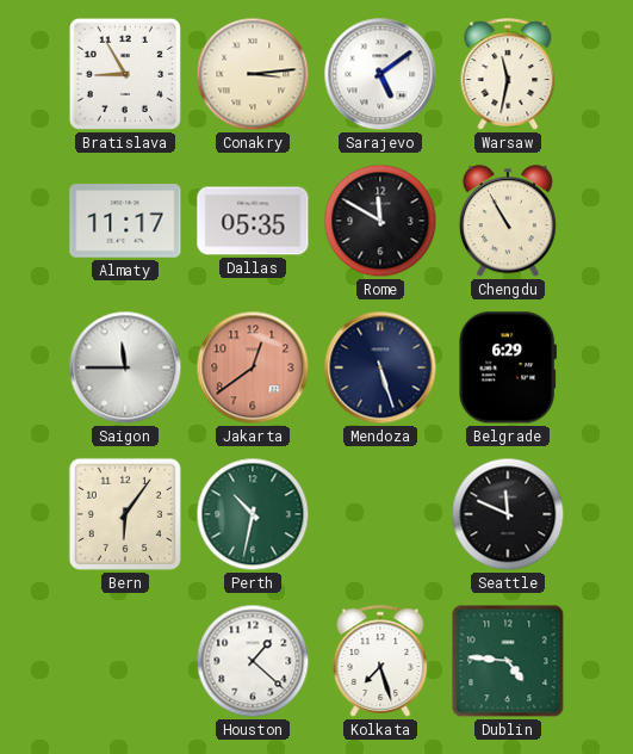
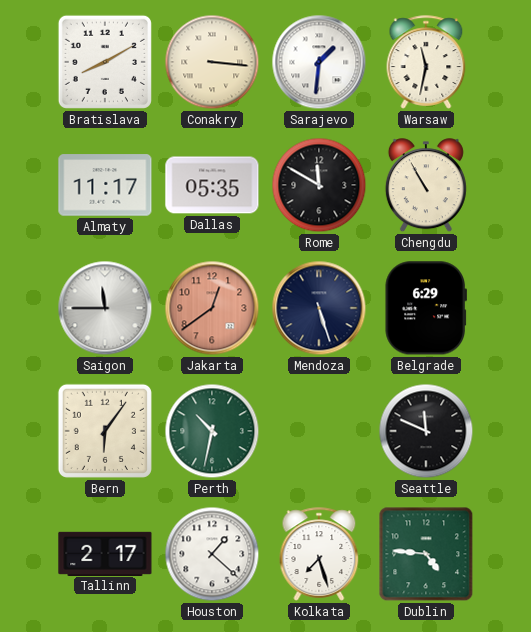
Bratislava: 8:55 -> 8:10
Conakry: 3:14 -> 3:16
Sarajevo: 5:09 -> 1:31
Tallinn: none -> 2:17
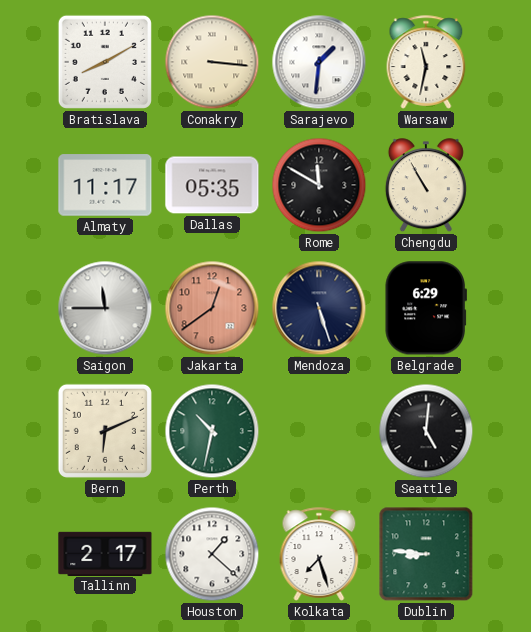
Bern: 6:06 -> 6:11
Seattle: 11:49 -> 5:01
Dublin: 4:46 -> 8:46
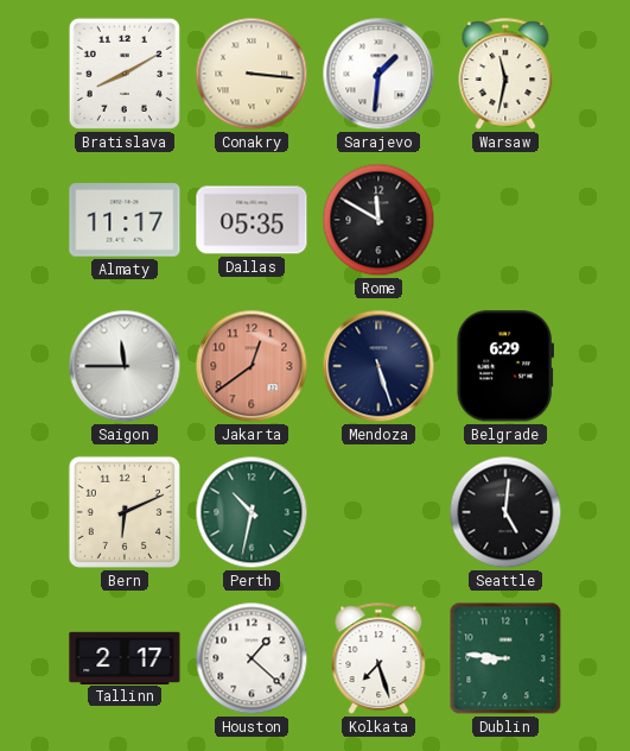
Chengdu: 10:55 -> none
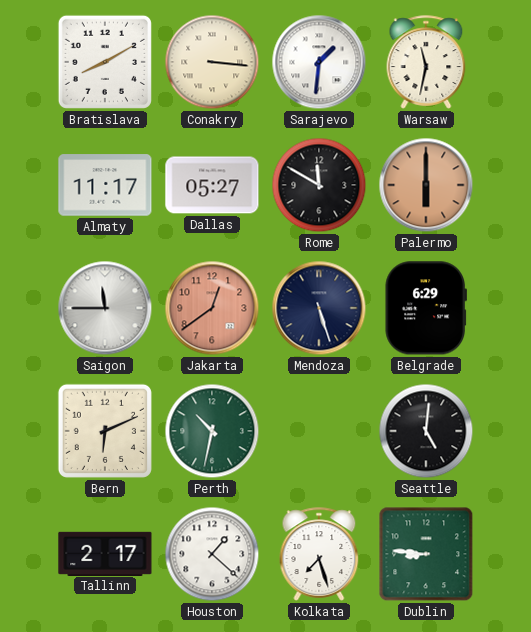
Dallas: 05:35 -> 05:27
Palermo: none -> 6:00
